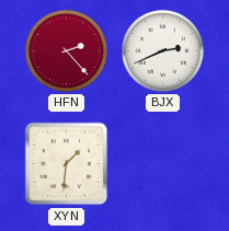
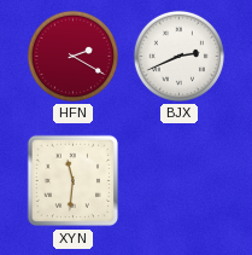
HFN: 2:23 -> 2:20
XYN: 1:31 -> 11:31
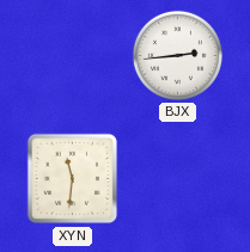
HFN: 2:20 -> none
BJX: 2:41 -> 2:44
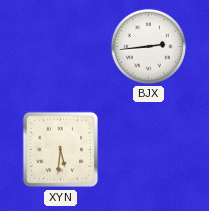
XYN: 11:31 -> 5:31
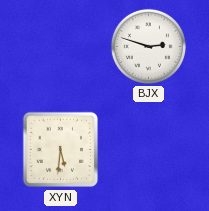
BJX: 2:44 -> 2:48
